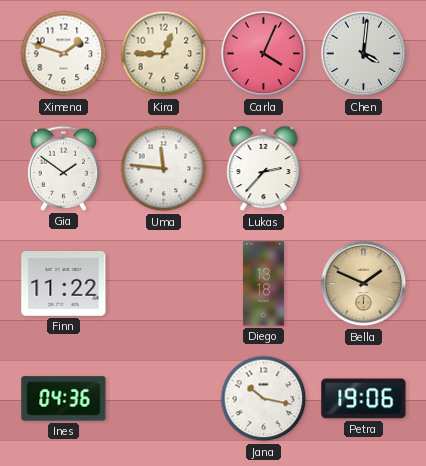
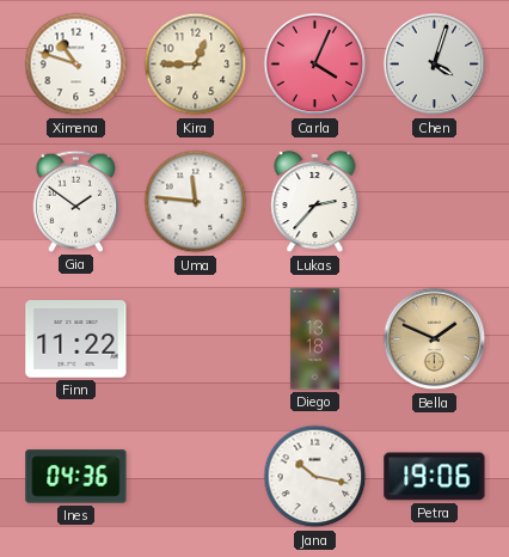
Ximena: 1:48 -> 10:48
Chen: 4:01 -> 4:03
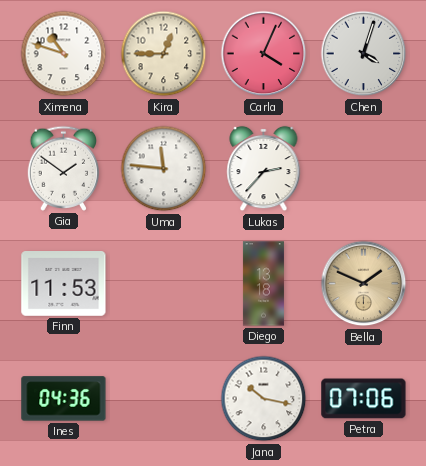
Finn: 11:22 -> 11:53
Petra: 19:06 -> 07:06
